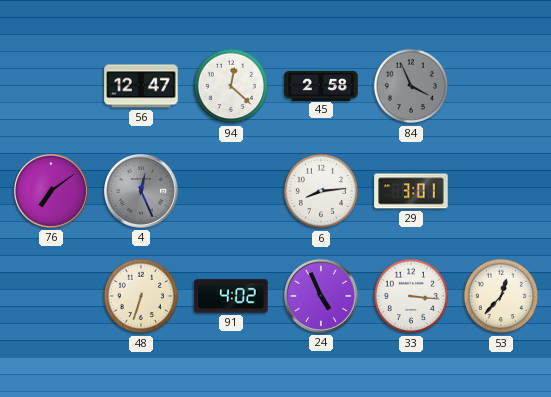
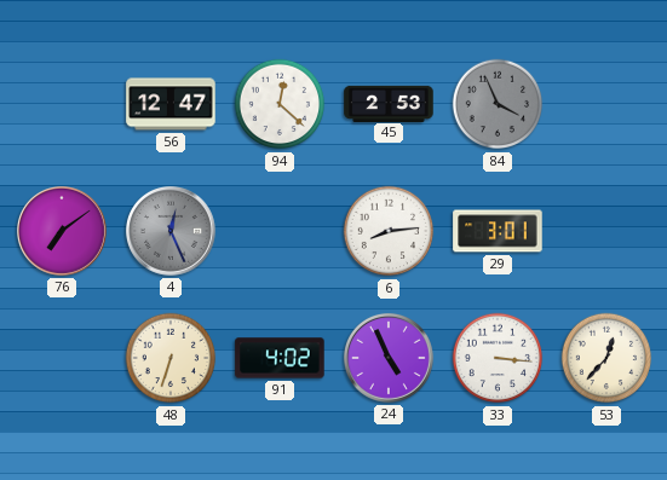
45: 2:58 -> 2:53
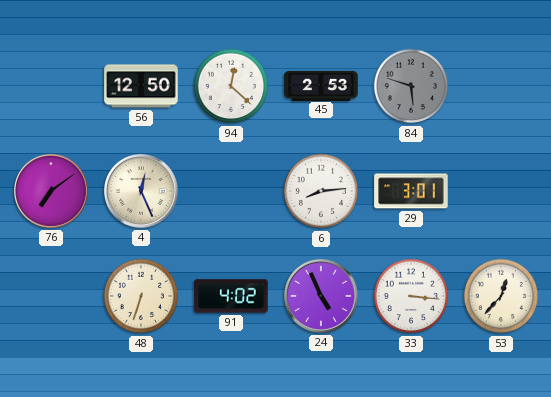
56: 12:47 -> 12:50
84: 3:56 -> 5:48
4 dial: grey -> cream
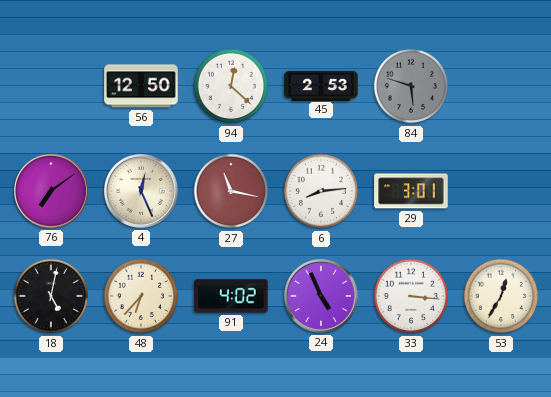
27: none -> 11:17
18: none -> 5:02
48: 6:33 -> 6:37
53: 12:37 -> 12:35
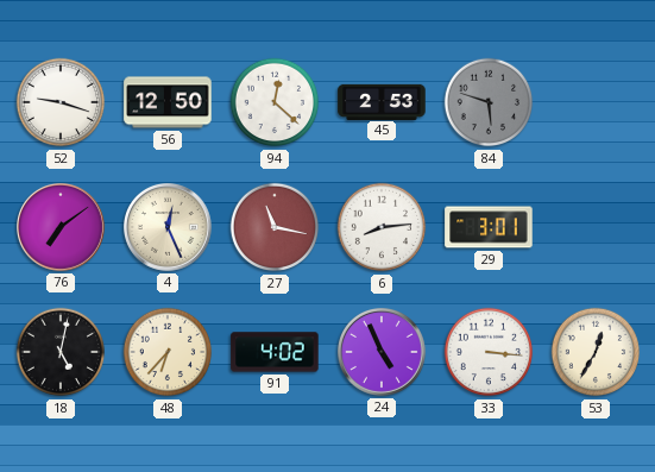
52: none -> 9:18
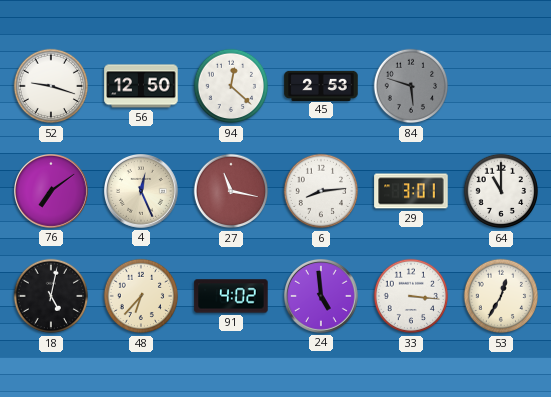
64: none -> 11:00
24: 4:56 -> 4:59
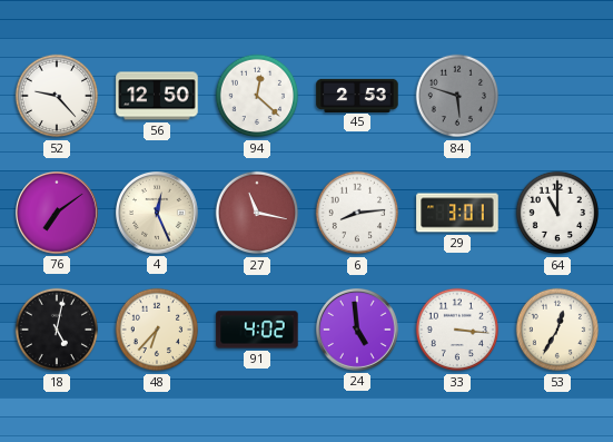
52: 9:18 -> 9:23
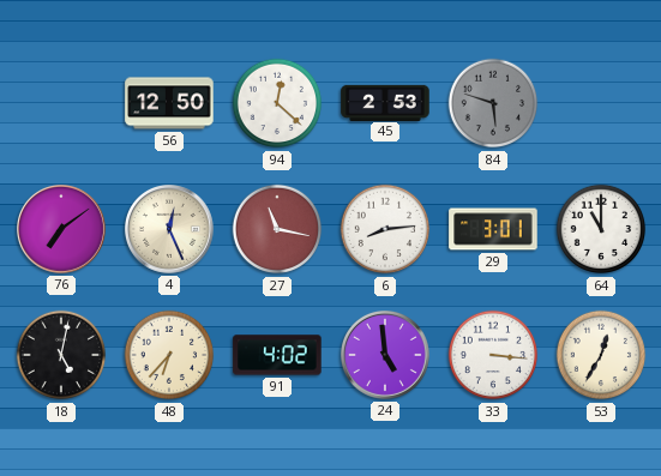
52: 9:23 -> none
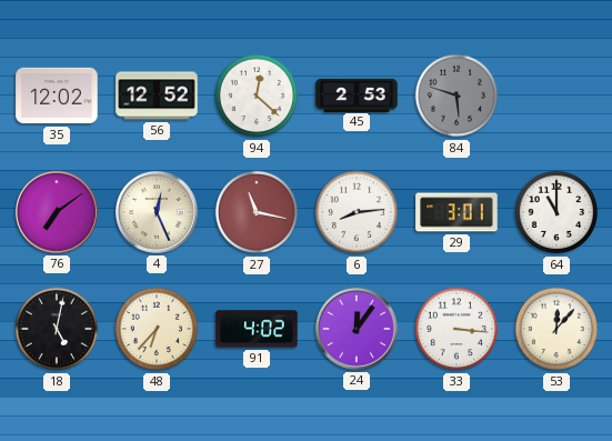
35: none -> 12:02
56: 12:50 -> 12:52
24: 4:59 -> 12:06
53: 12:35 -> 12:07
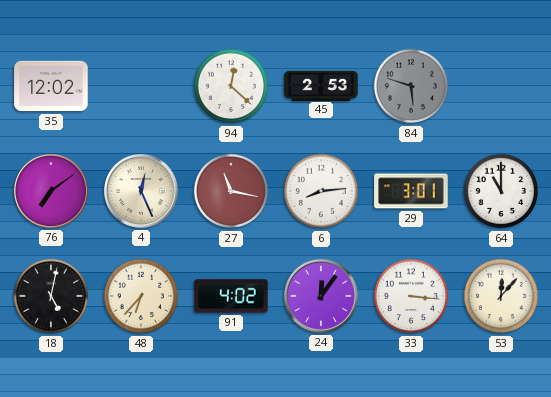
56: 12:52 -> none
